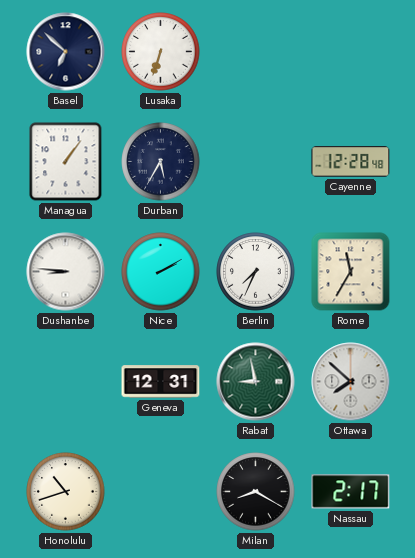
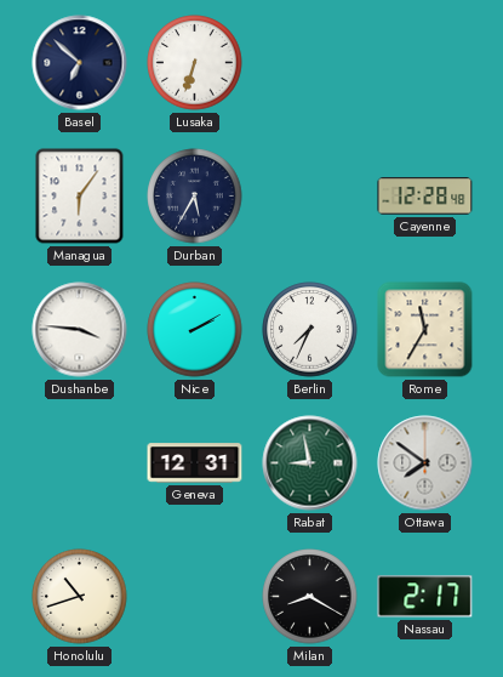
Managua: 1:06 -> 6:06
Dushanbe: 8:46 -> 3:46
Ottawa: 7:52 -> 7:51
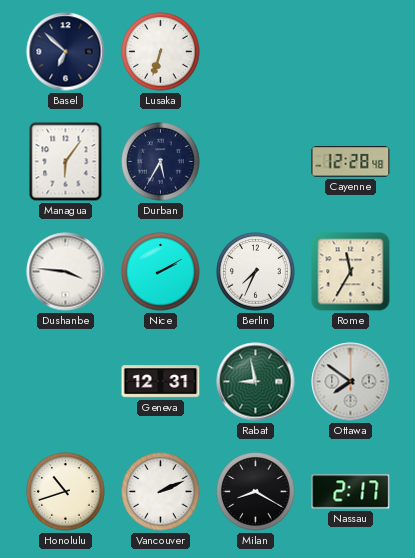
Vancouver: none -> 2:11
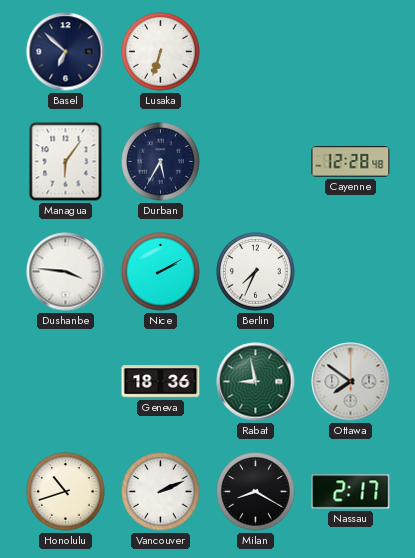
Rome: 11:35 -> none
Geneva: 12:31 -> 18:36
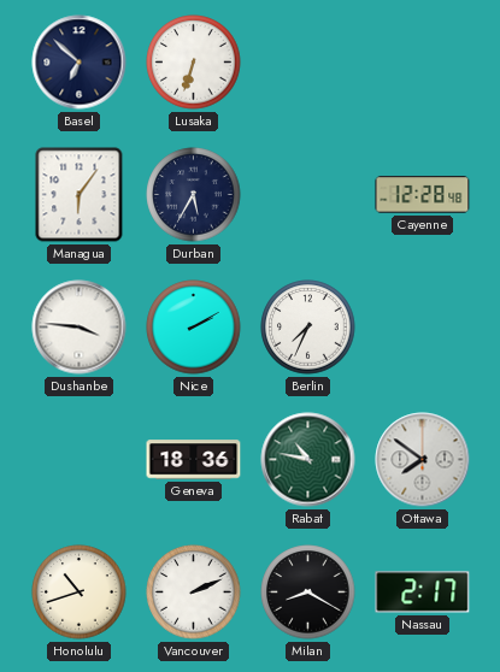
Rabat: 8:58 -> 10:47
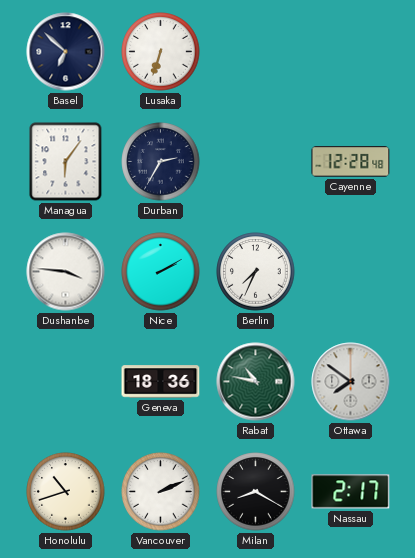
Durban: 5:35 -> 2:35
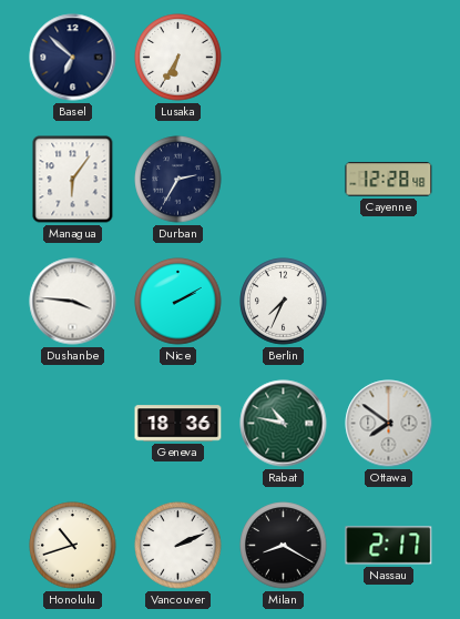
Lusaka: 6:33 -> 6:35
